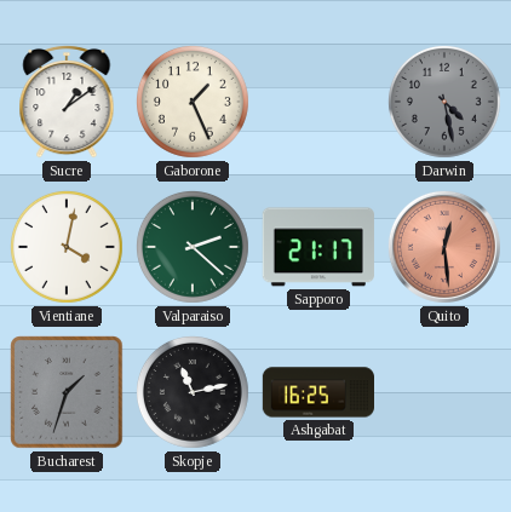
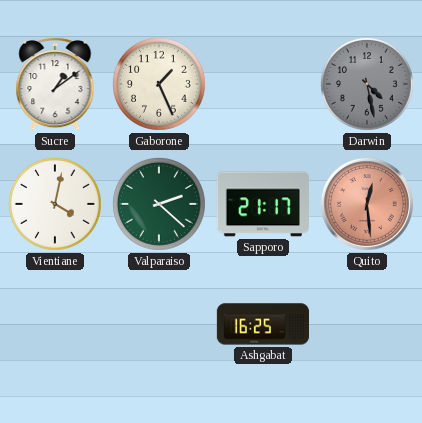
Bucharest: 1:33 -> none
Skopje: 11:13 -> none
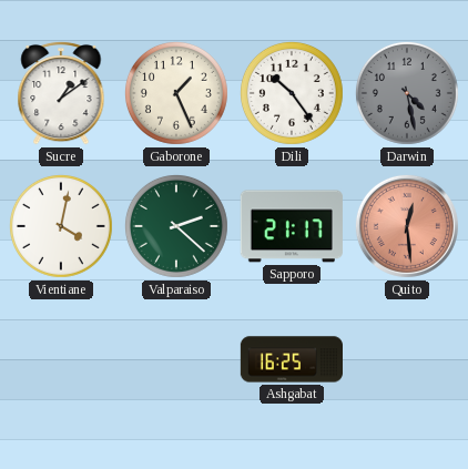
Dili: none -> 10:24
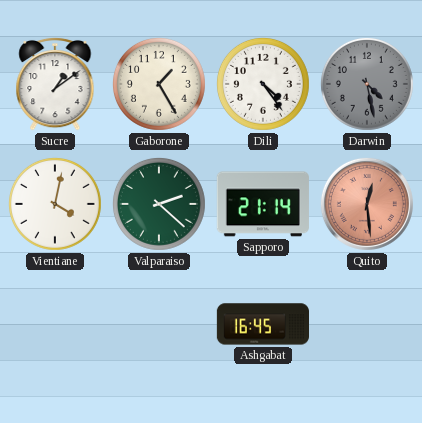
Gaborone: 1:26 -> 1:25
Dili: 10:24 -> 4:24
Sapporo: 21:17 -> 21:14
Ashgabat: 16:25 -> 16:45
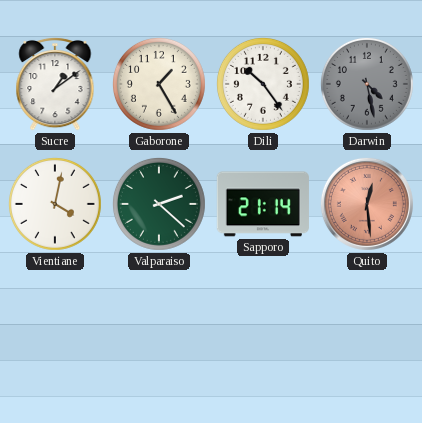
Dili: 4:24 -> 10:24
Ashgabat: 16:45 -> none
